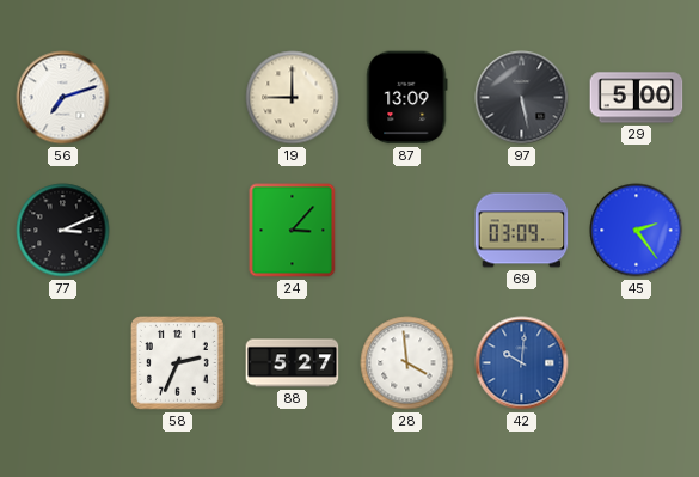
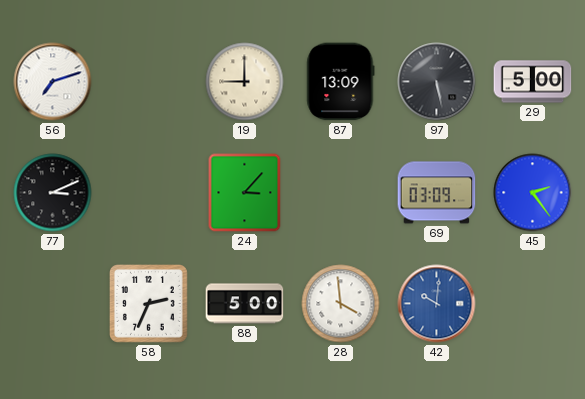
88: 5:27 -> 5:00
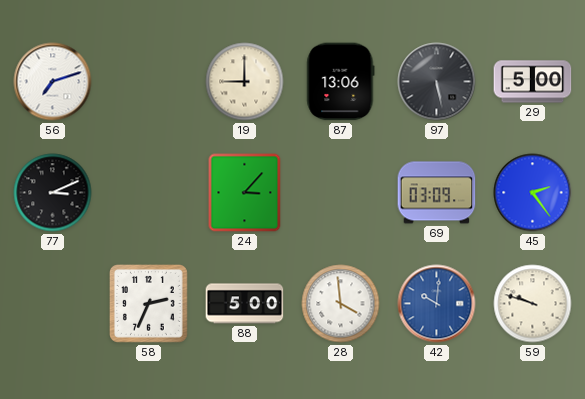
87: 13:09 -> 13:06
59: none -> 9:48
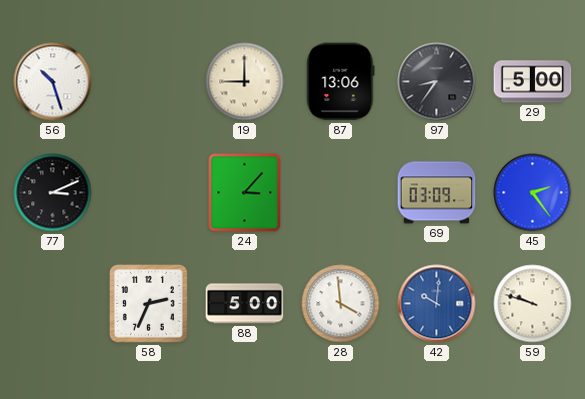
56: 7:12 -> 10:27
97: 5:28 -> 8:36
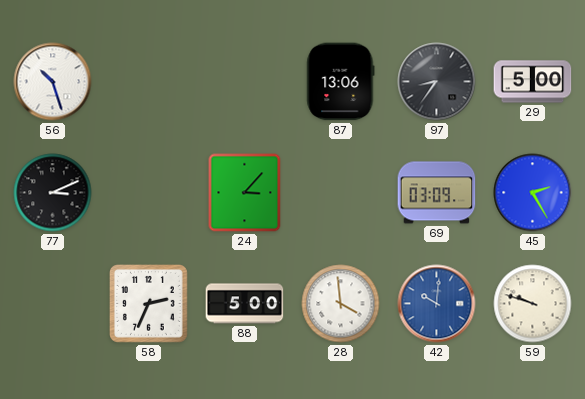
19: 9:00 -> none
45: 2:24 -> 2:25
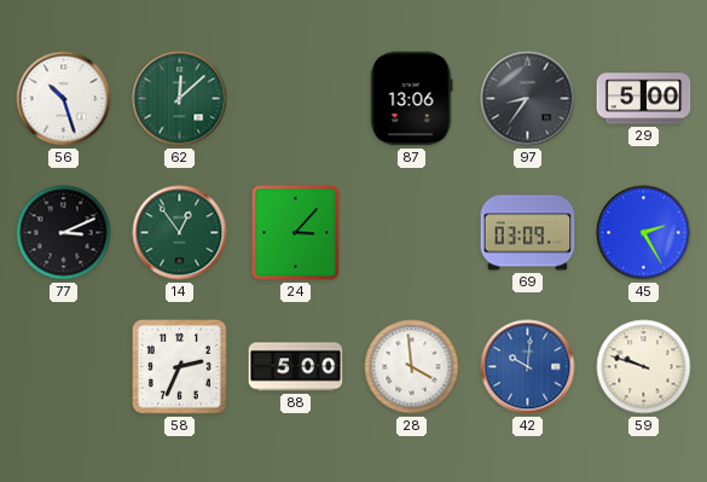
62: none -> 12:08
14: none -> 12:54
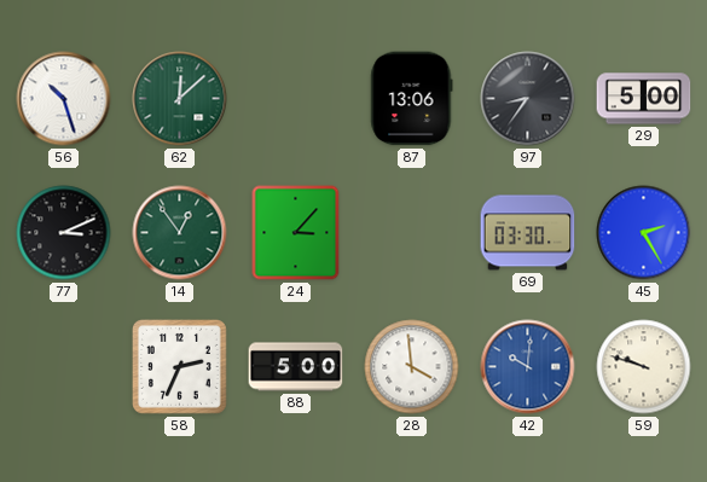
69: 03:09 -> 03:30
